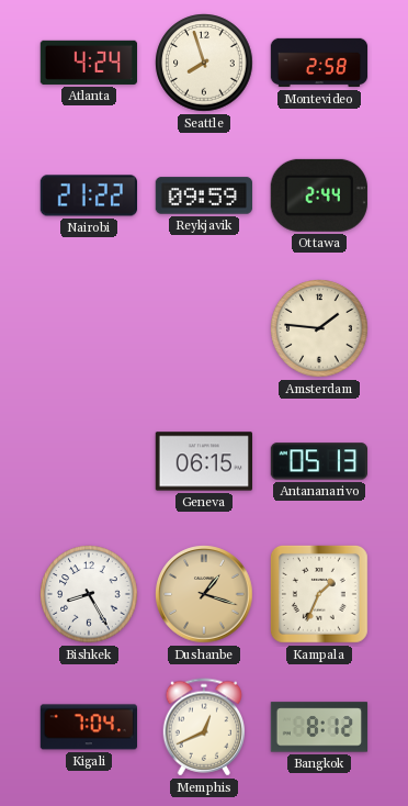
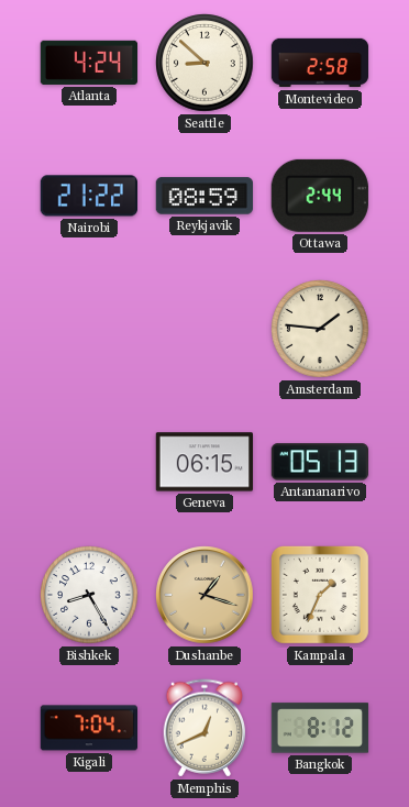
Seattle: 7:57 -> 8:52
Reykjavik: 09:59 -> 08:59
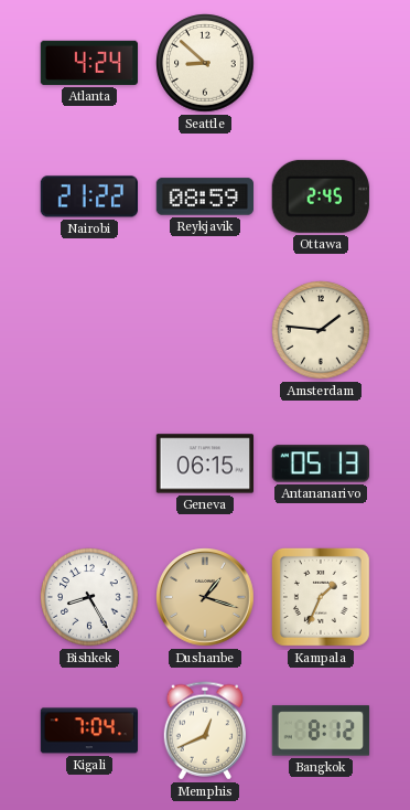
Montevideo: 2:58 -> none
Ottawa: 2:44 -> 2:45
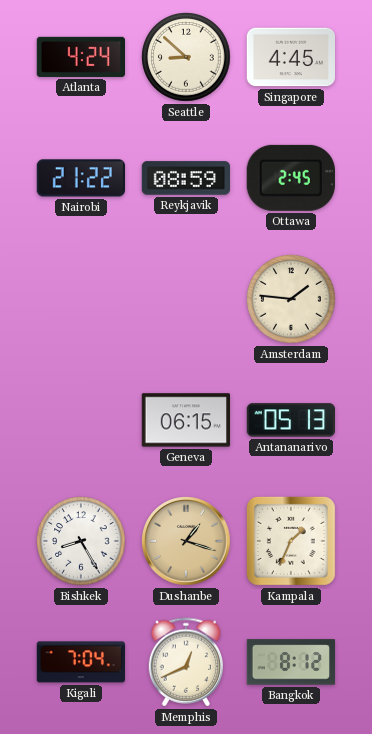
Singapore: none -> 4:45
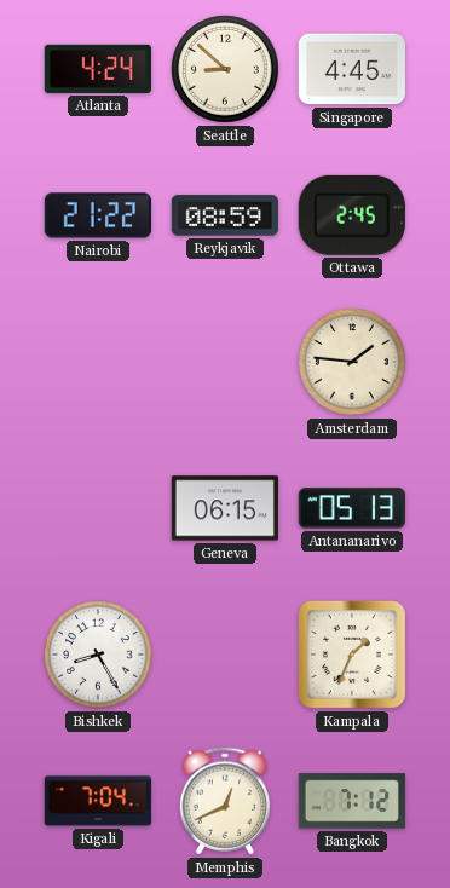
Dushanbe: 1:18 -> none
Bangkok: 8:12 -> 7:12
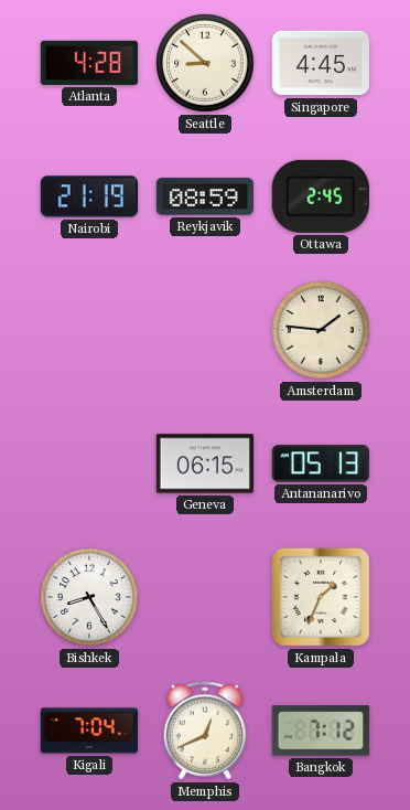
Atlanta: 4:24 -> 4:28
Nairobi: 21:22 -> 21:19
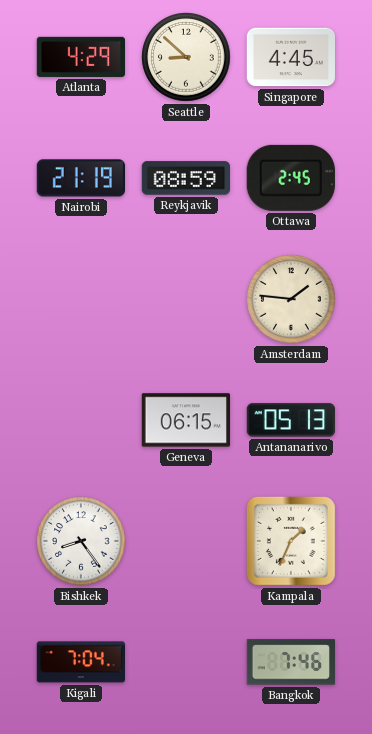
Atlanta: 4:28 -> 4:29
Bishkek: 8:25 -> 8:24
Memphis: 12:41 -> none
Bangkok: 7:12 -> 7:46
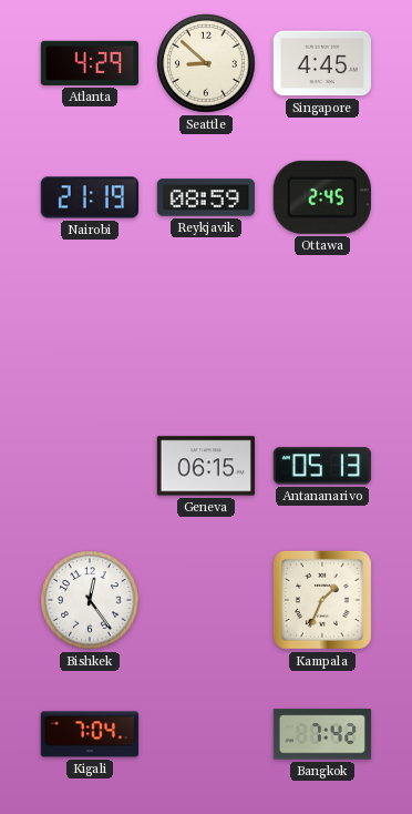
Amsterdam: 1:46 -> none
Bishkek: 8:24 -> 12:24
Bangkok: 7:46 -> 7:42
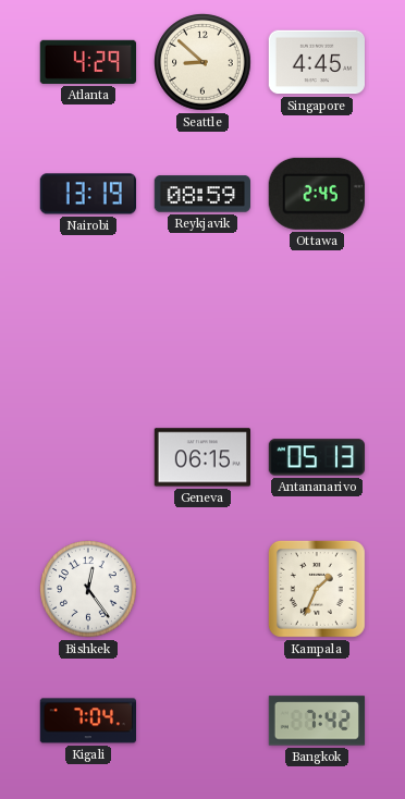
Nairobi: 21:19 -> 13:19
